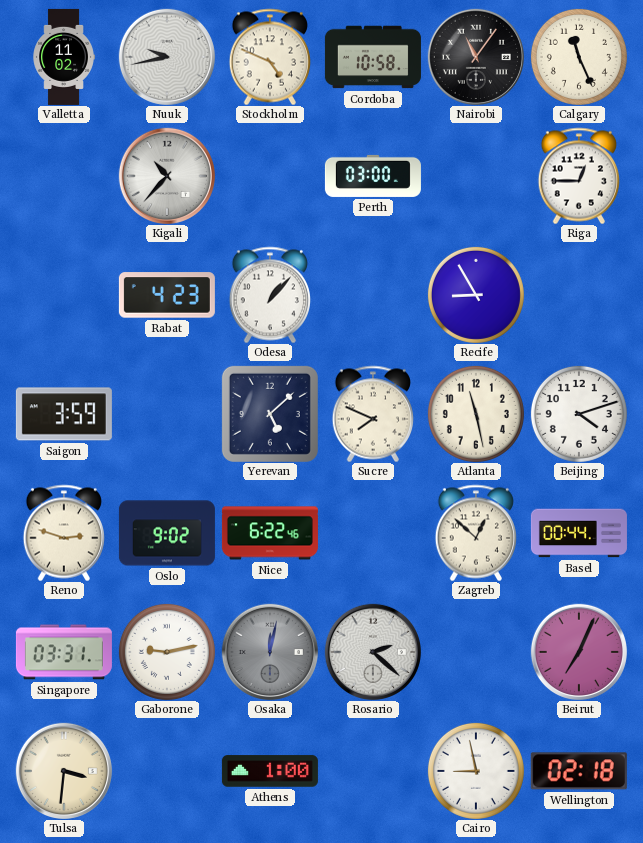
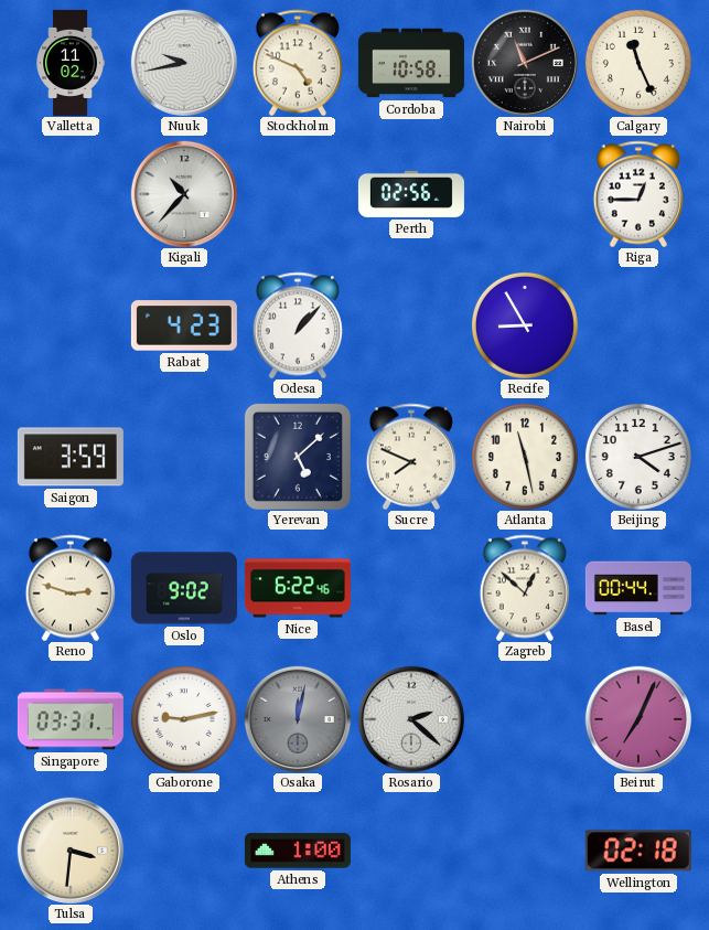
Nairobi: 11:06 -> 11:11
Perth: 03:00 -> 02:56
Cairo: 8:58 -> none
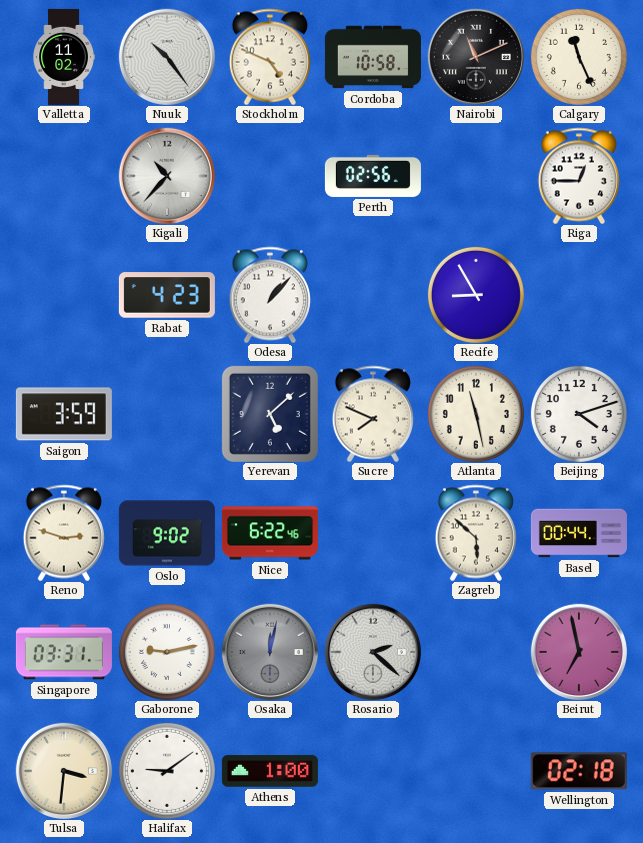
Nuuk: 9:43 -> 10:24
Zagreb: 12:52 -> 5:52
Beirut: 7:04 -> 6:58
Halifax: none -> 9:09
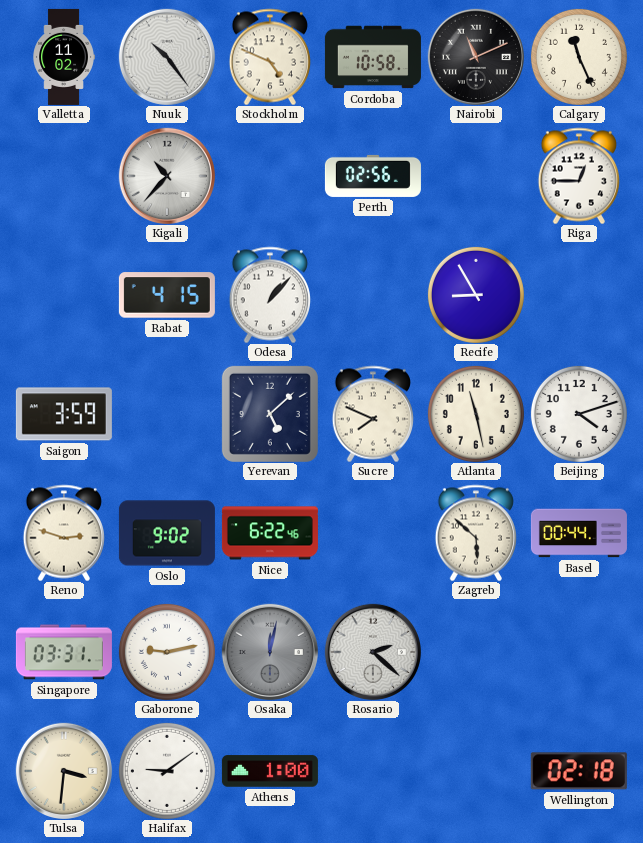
Rabat: 4:23 -> 4:15
Beirut: 6:58 -> none
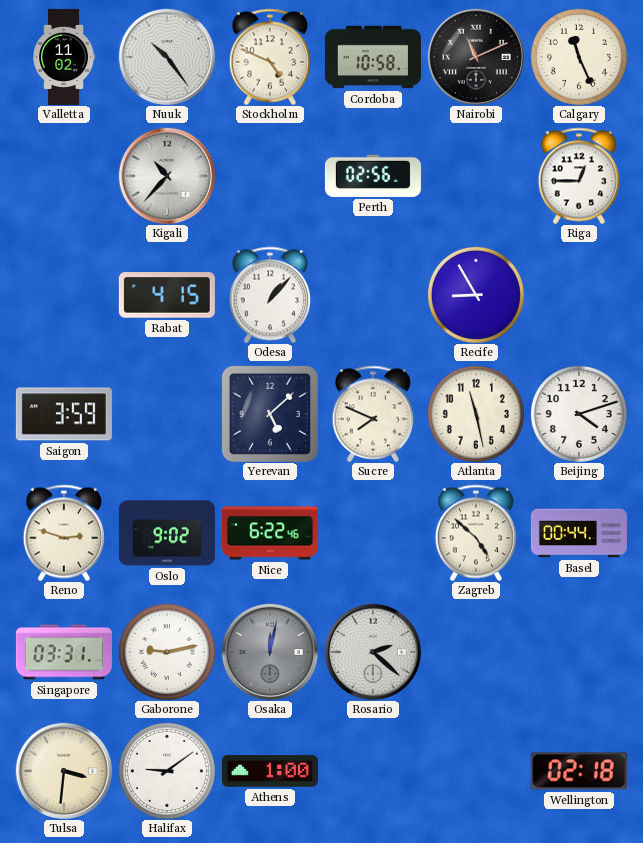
Zagreb: 5:52 -> 4:52
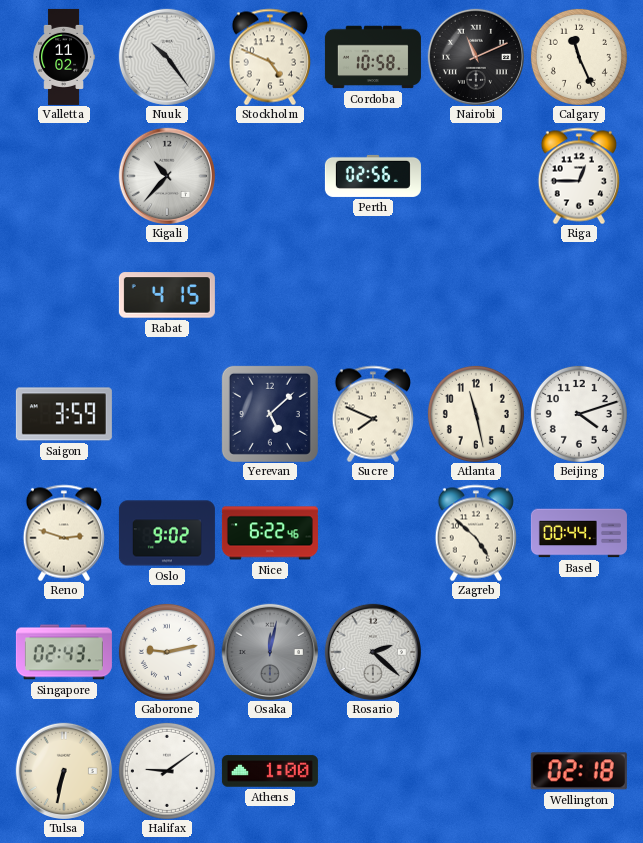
Odesa: 1:07 -> none
Recife: 8:55 -> none
Singapore: 03:31 -> 02:43
Tulsa: 3:31 -> 6:32
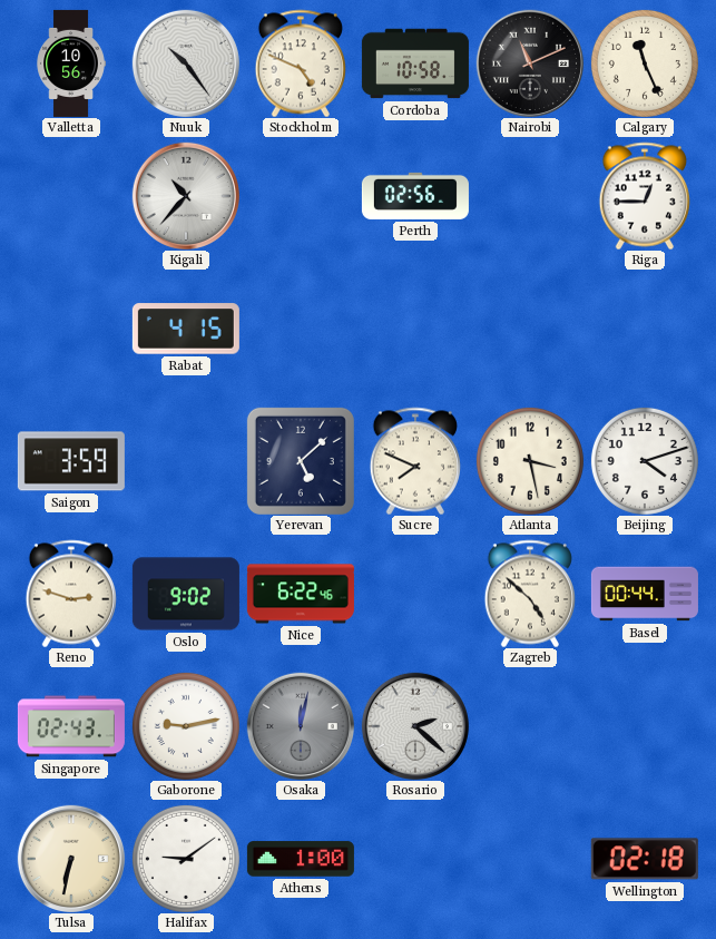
Valletta: 11:02 -> 10:56
Atlanta: 11:28 -> 3:28
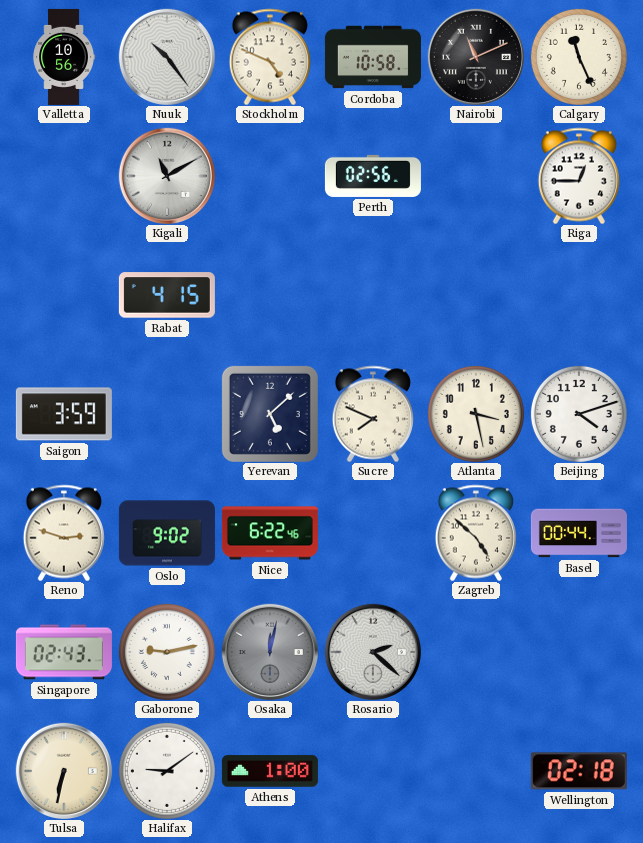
Kigali: 10:37 -> 11:10
